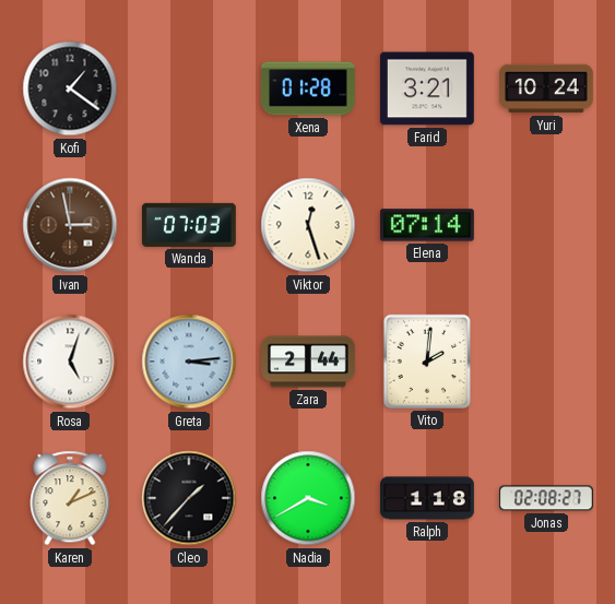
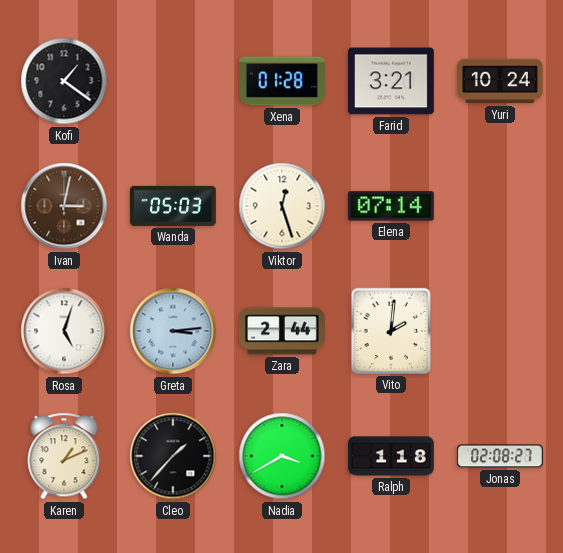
Ivan: 2:58 -> 3:02
Wanda: 07:03 -> 05:03
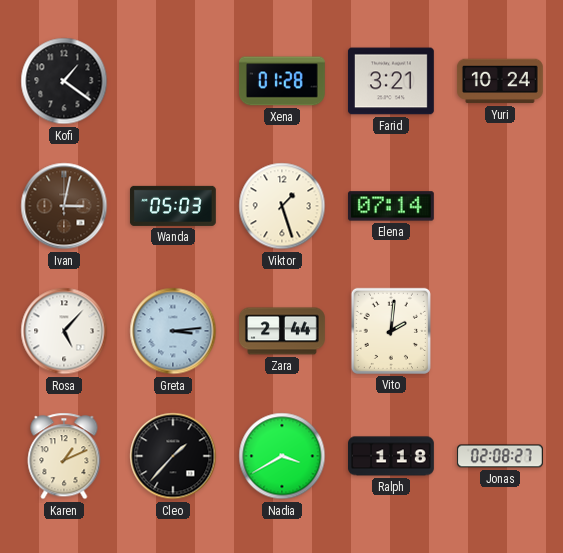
Viktor: 12:27 -> 1:27
Rosa: 5:03 -> 5:07
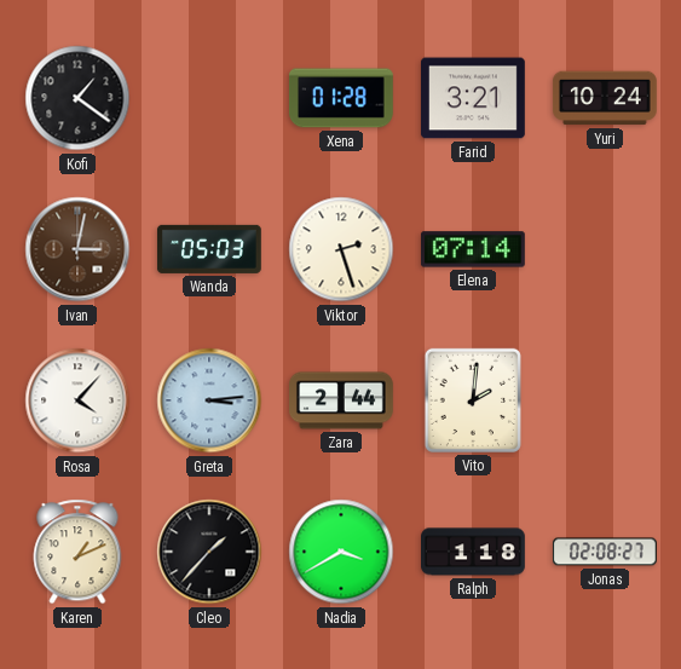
Viktor: 1:27 -> 2:27
Rosa: 5:07 -> 4:07
